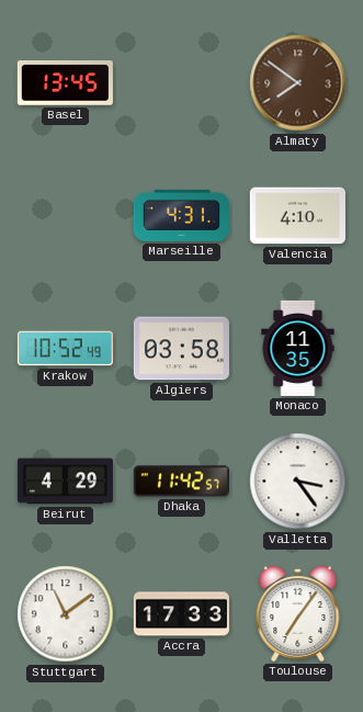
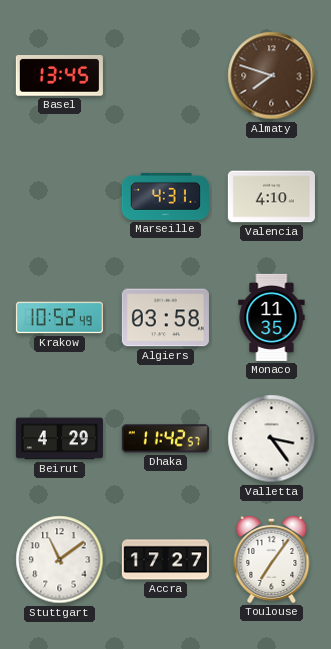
Almaty: 7:51 -> 7:48
Accra: 17:33 -> 17:27
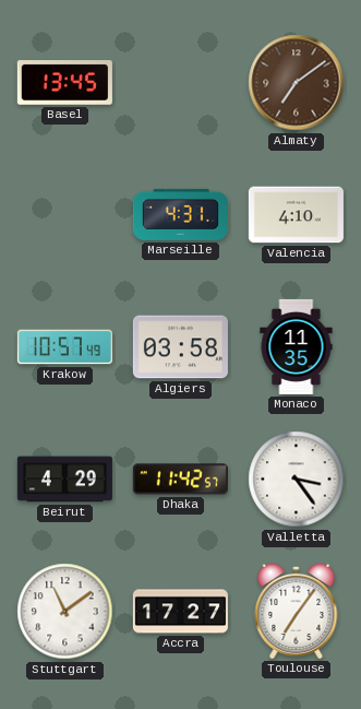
Almaty: 7:48 -> 7:09
Krakow: 10:52 -> 10:57
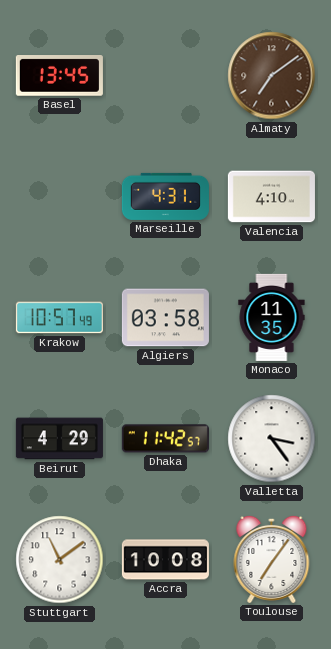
Accra: 17:27 -> 10:08
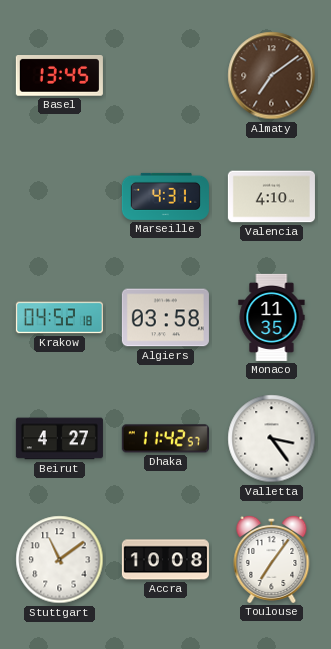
Krakow: 10:57 -> 04:52
Beirut: 4:29 -> 4:27
